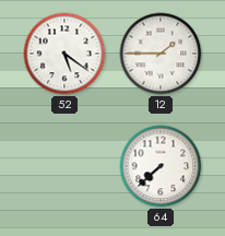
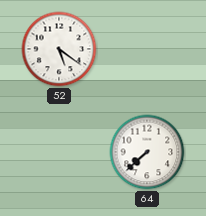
12: 1:45 -> none
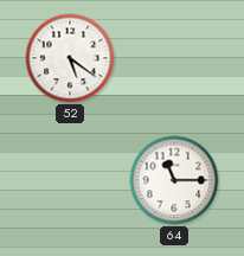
64: 7:38 -> 11:15
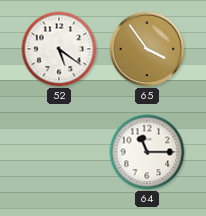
65: none -> 3:54
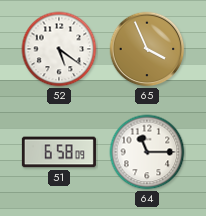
65: 3:54 -> 3:56
51: none -> 6:58
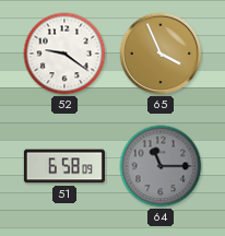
52: 5:21 -> 9:21
64 dial: white -> grey
